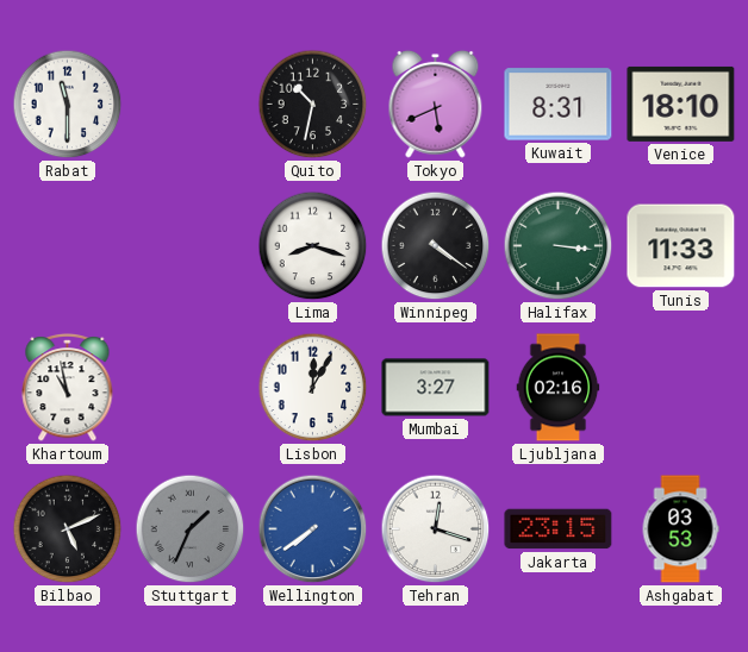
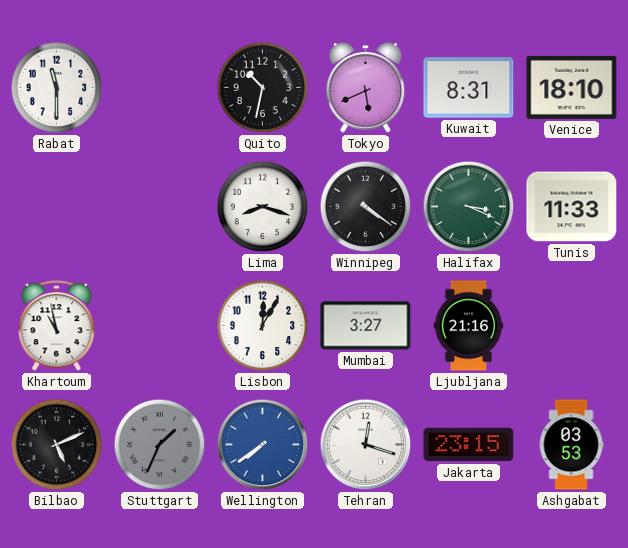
Halifax: 3:16 -> 3:19
Ljubljana: 02:16 -> 21:16
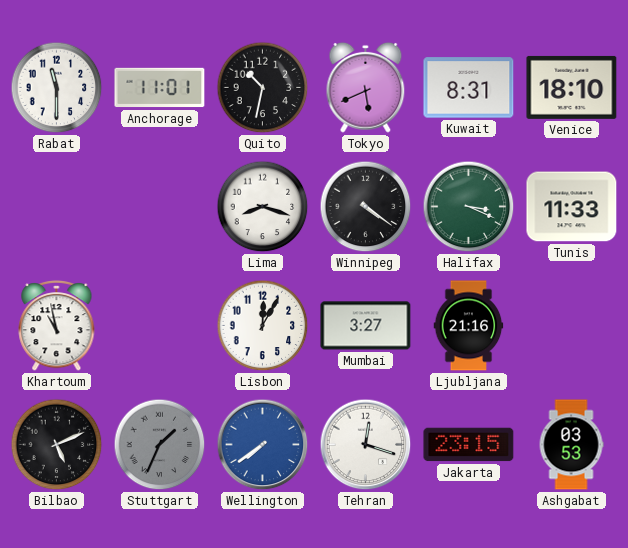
Anchorage: none -> 11:01
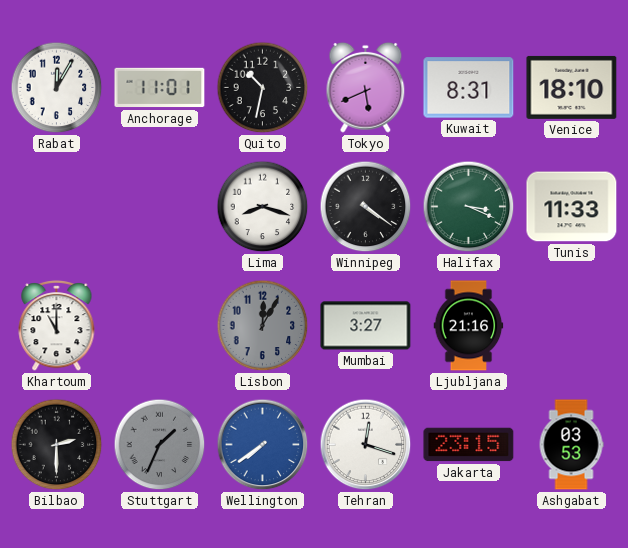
Rabat: 11:30 -> 12:05
Khartoum: 10:58 -> 11:00
Lisbon dial: white -> grey
Bilbao: 5:11 -> 2:30
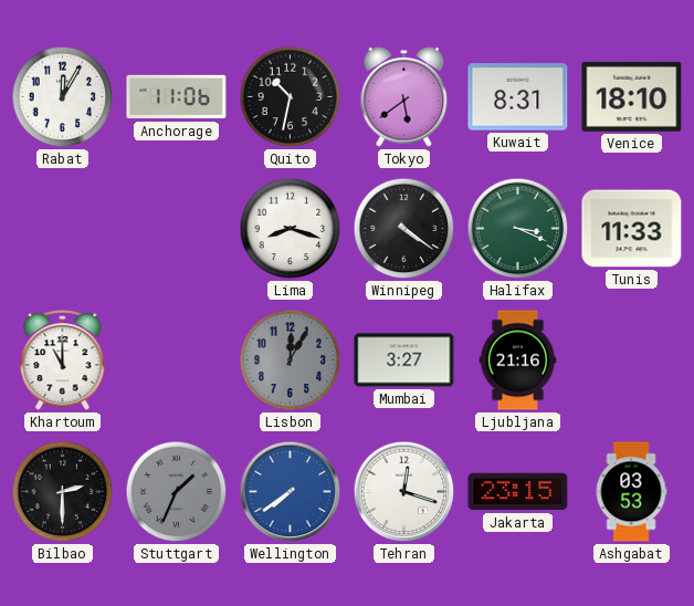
Anchorage: 11:01 -> 11:06
Tokyo: 5:41 -> 5:39
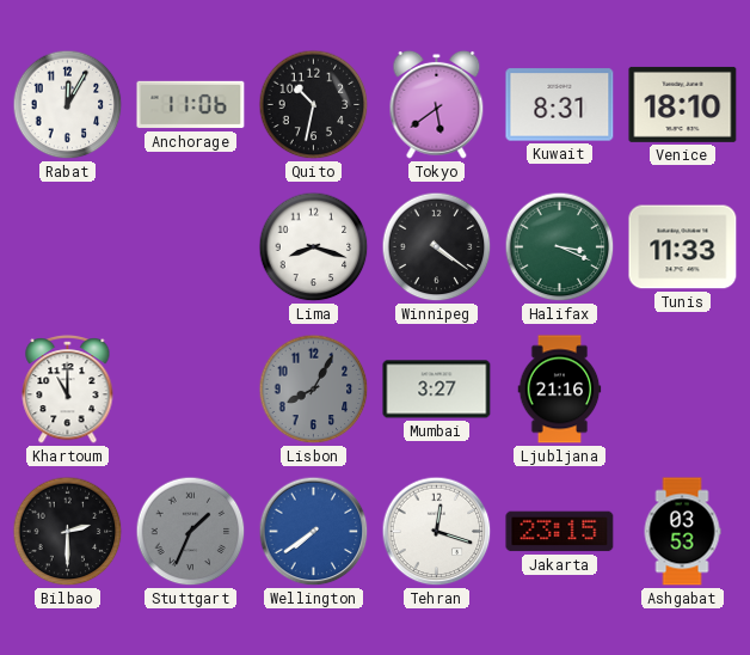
Lisbon: 12:05 -> 8:05
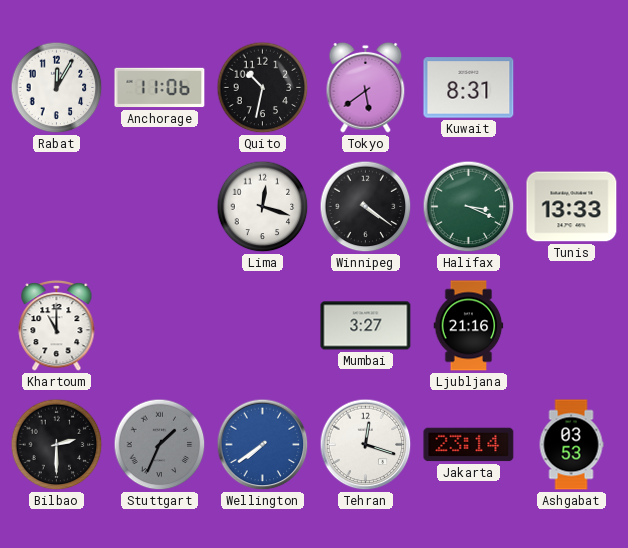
Venice: 18:10 -> none
Lima: 8:18 -> 12:18
Tunis: 11:33 -> 13:33
Lisbon: 8:05 -> none
Jakarta: 23:15 -> 23:14
